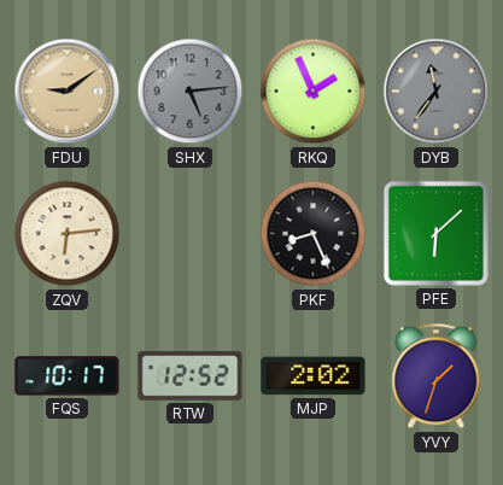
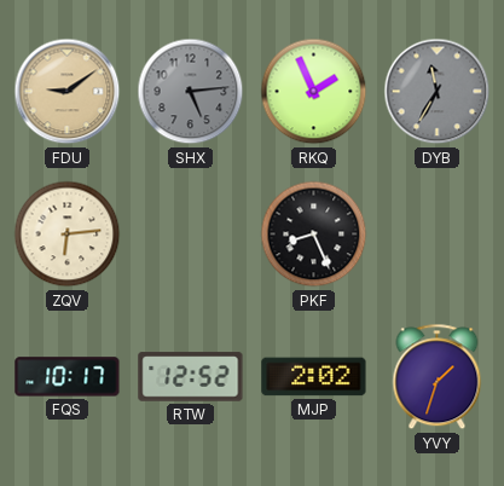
DYB: 11:36 -> 11:35
PFE: 6:08 -> none
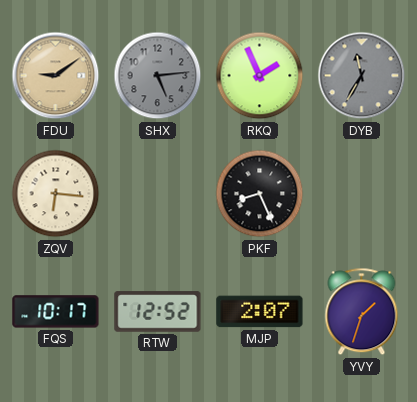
ZQV: 6:14 -> 6:16
MJP: 2:02 -> 2:07
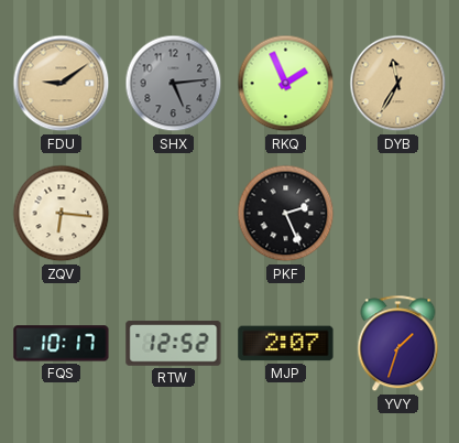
DYB dial: grey -> champagne
PKF: 8:26 -> 2:26
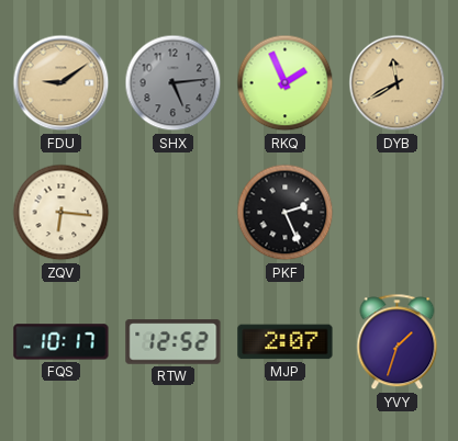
DYB: 11:35 -> 11:40
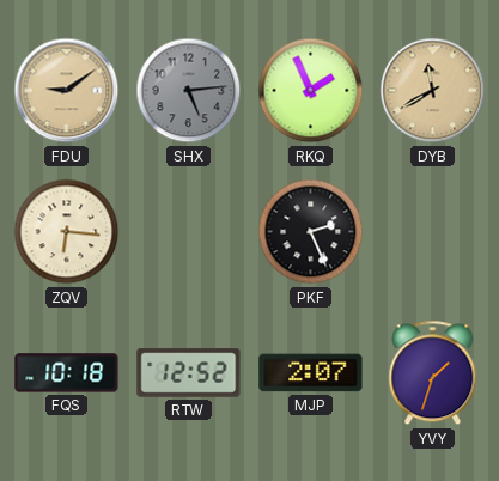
FQS: 10:17 -> 10:18
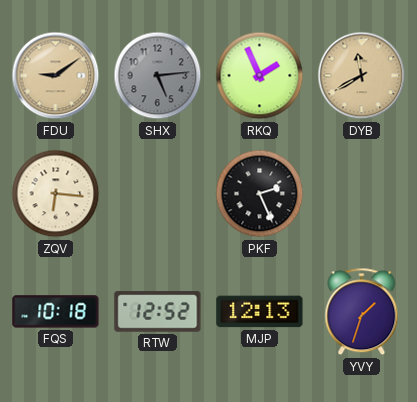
MJP: 2:07 -> 12:13
